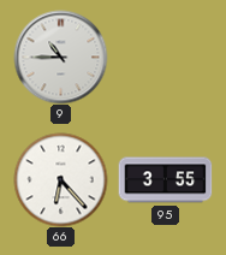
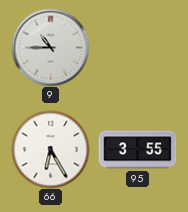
66: 6:23 -> 6:25
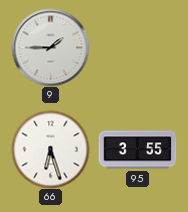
9: 10:45 -> 1:45
66: 6:25 -> 6:27
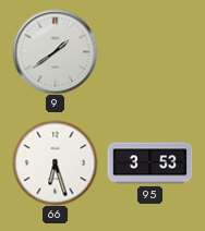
9: 1:45 -> 1:39
95: 3:55 -> 3:53
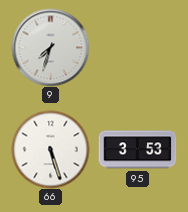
9: 1:39 -> 7:33
66: 6:27 -> 5:27
